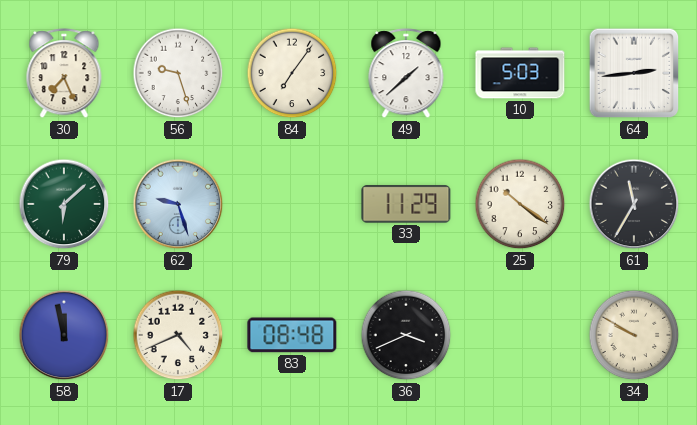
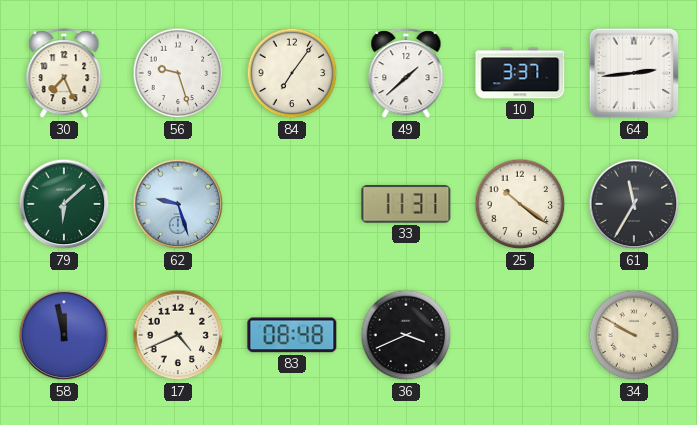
10: 5:03 -> 3:37
33: 11:29 -> 11:31
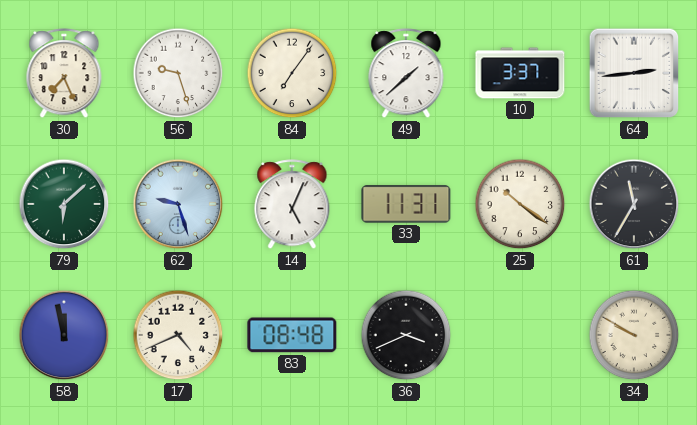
14: none -> 5:04
